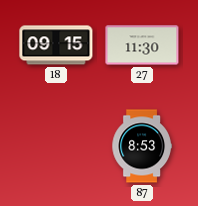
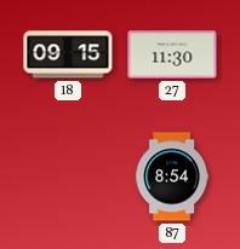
87: 8:53 -> 8:54
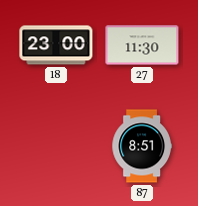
18: 09:15 -> 23:00
87: 8:54 -> 8:51
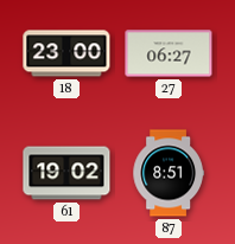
27: 11:30 -> 06:27
61: none -> 19:02
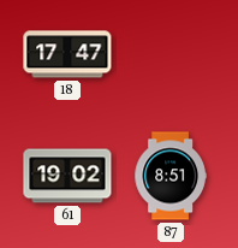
18: 23:00 -> 17:47
27: 06:27 -> none
